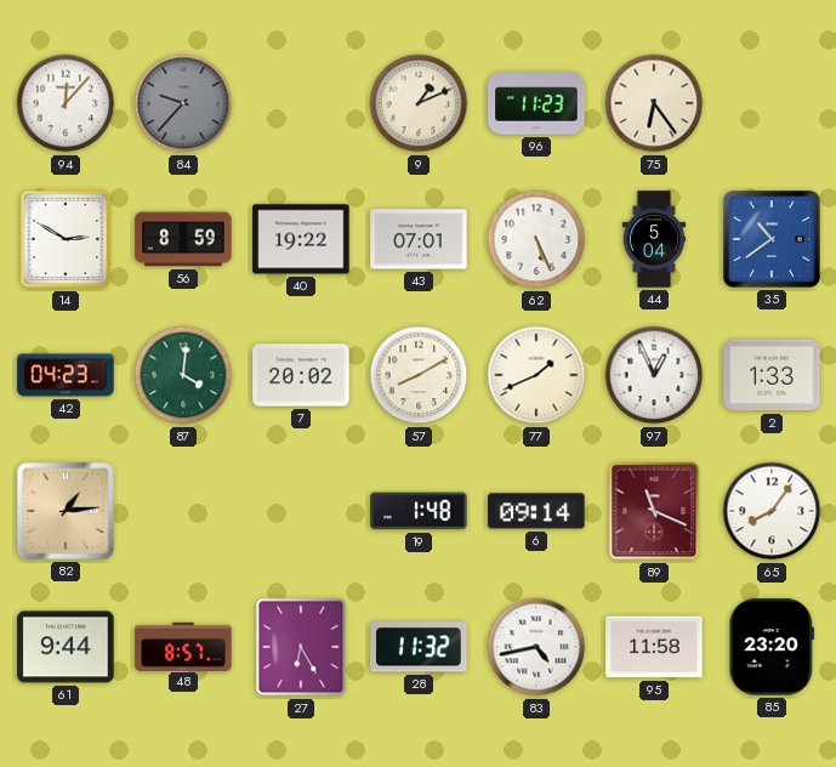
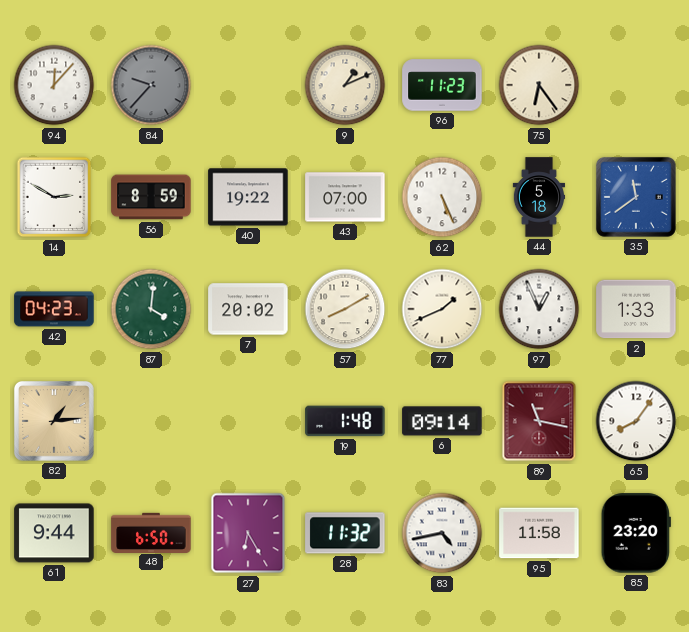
43: 07:01 -> 07:00
44: 5:04 -> 5:18
35: 10:39 -> 11:39
89: 11:19 -> 11:17
48: 8:57 -> 6:50
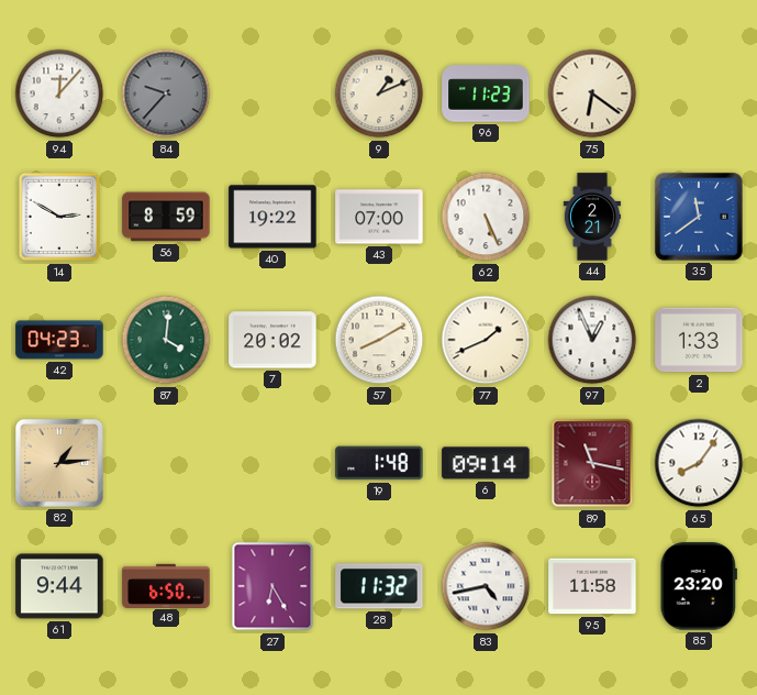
75: 6:24 -> 6:21
44: 5:18 -> 2:21
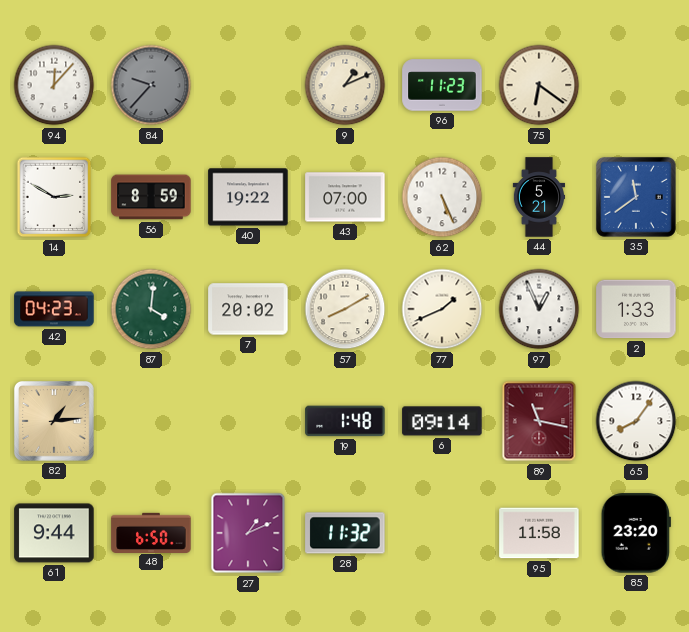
44: 2:21 -> 5:21
27: 6:25 -> 1:11
83: 4:43 -> none
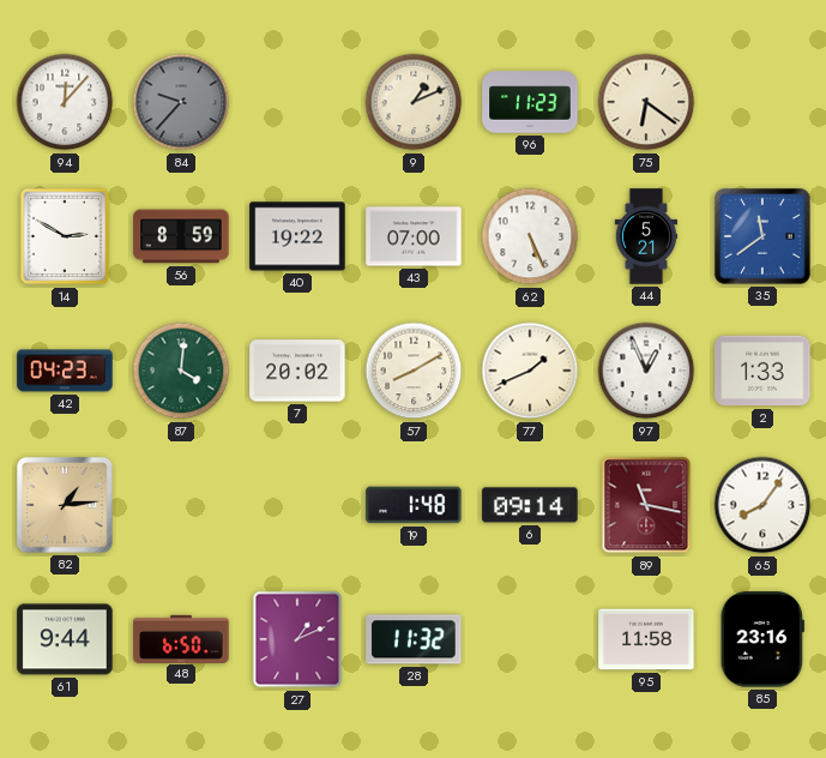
85: 23:20 -> 23:16
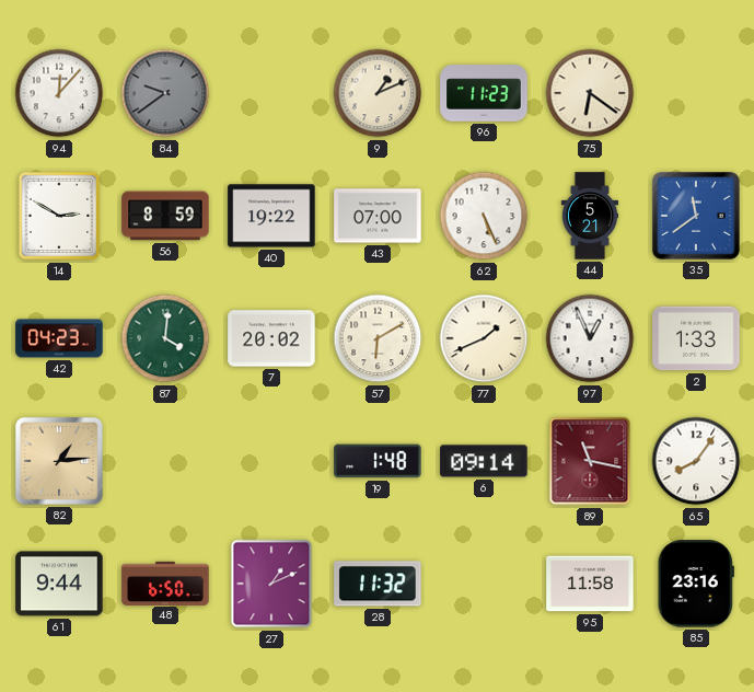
84: 9:37 -> 9:39
57: 8:10 -> 6:10
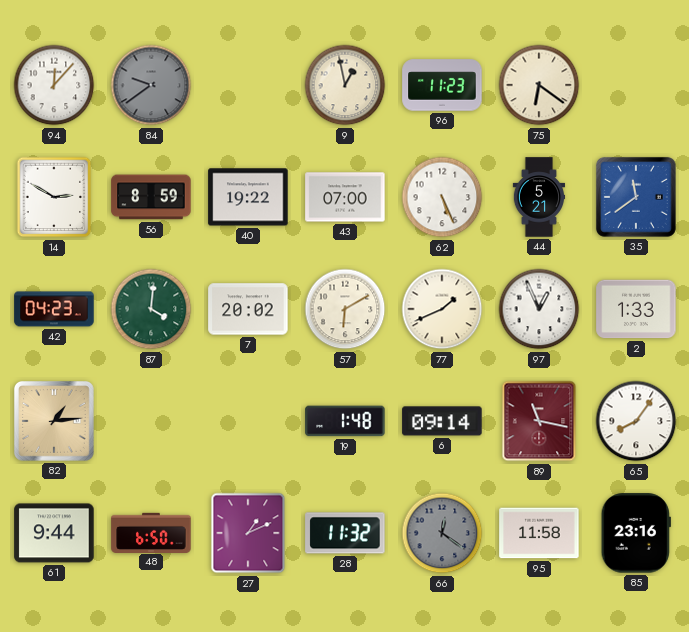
9: 1:11 -> 12:58
66: none -> 12:21
